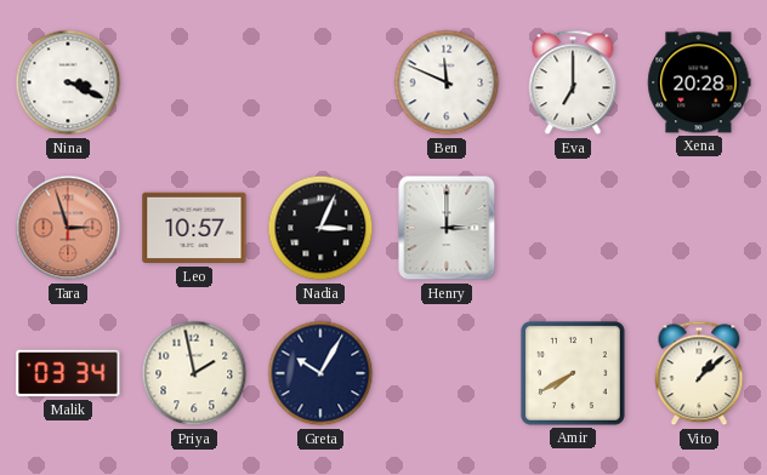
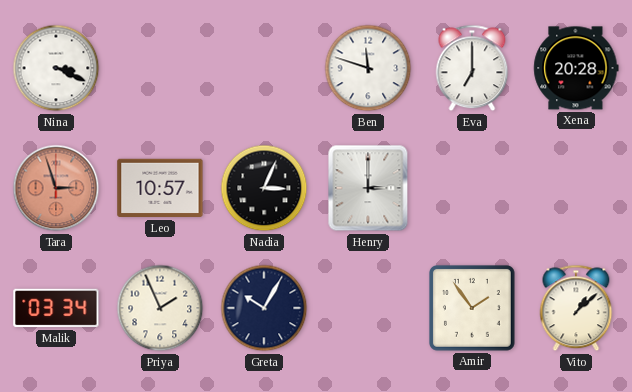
Ben: 11:49 -> 11:48
Priya: 1:58 -> 1:56
Amir: 7:40 -> 1:54
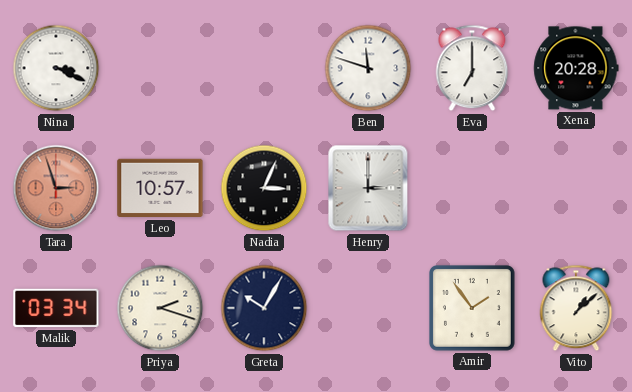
Priya: 1:56 -> 2:18
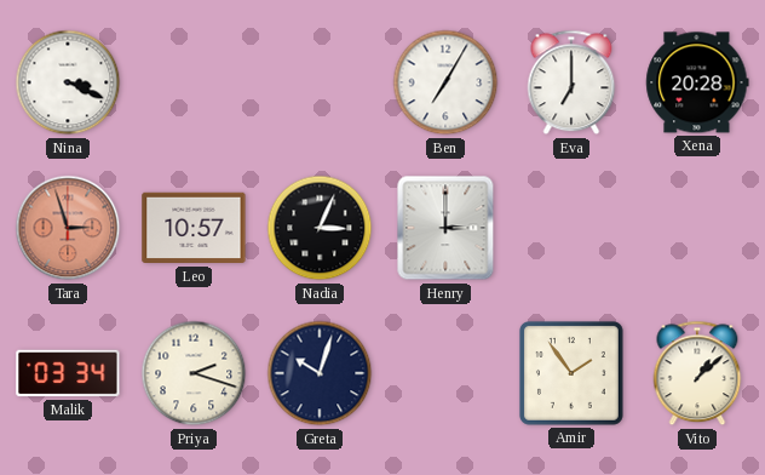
Ben: 11:48 -> 7:05
Greta: 10:05 -> 10:03
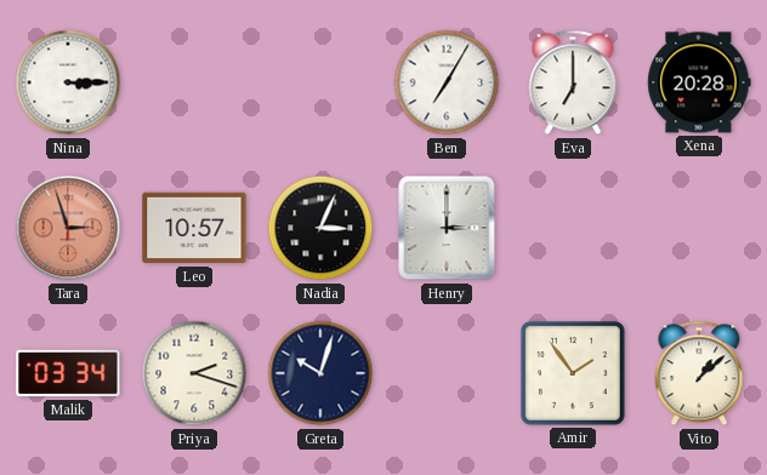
Nina: 3:19 -> 3:15
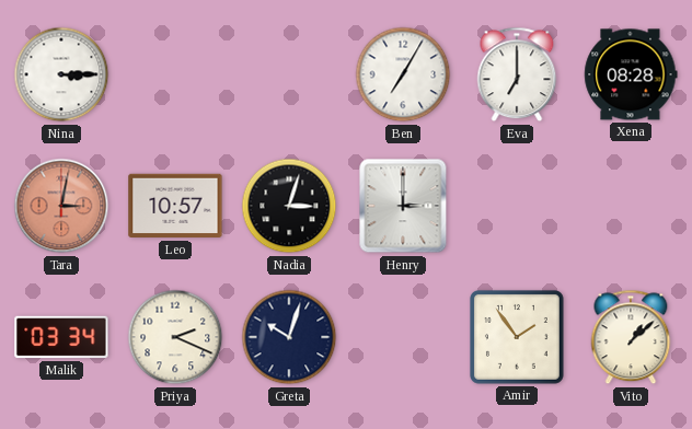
Xena: 20:28 -> 08:28
Tara: 2:57 -> 3:02
Nadia: 3:04 -> 3:03
Priya: 2:18 -> 2:19
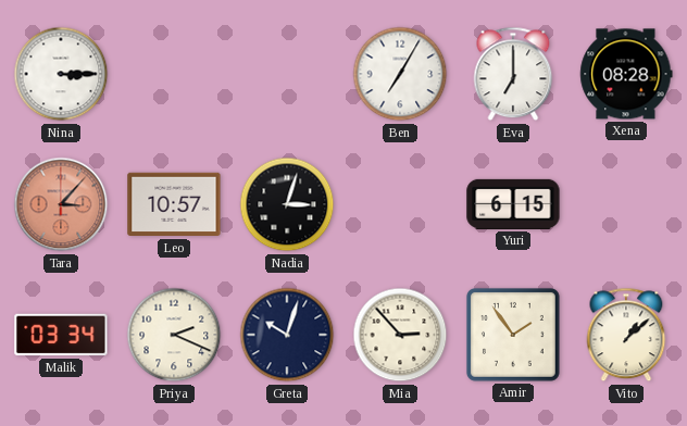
Tara: 3:02 -> 3:07
Henry: 3:00 -> none
Yuri: none -> 6:15
Mia: none -> 2:53
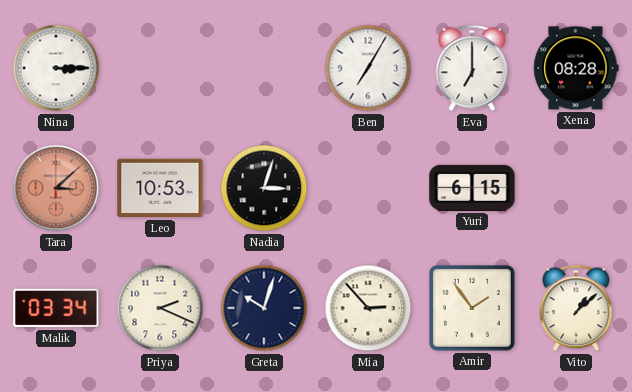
Tara: 3:07 -> 3:08
Leo: 10:57 -> 10:53
